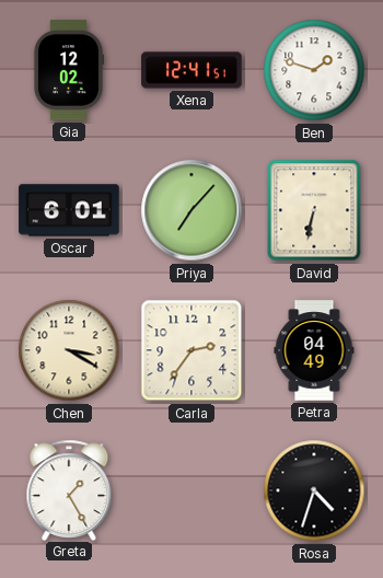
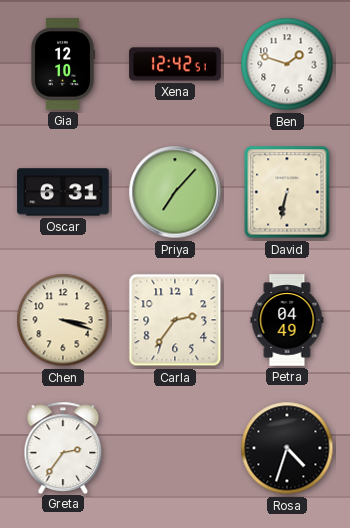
Gia: 12:02 -> 12:10
Xena: 12:41 -> 12:42
Oscar: 6:01 -> 6:31
Chen: 3:20 -> 3:18
Greta: 1:25 -> 2:36
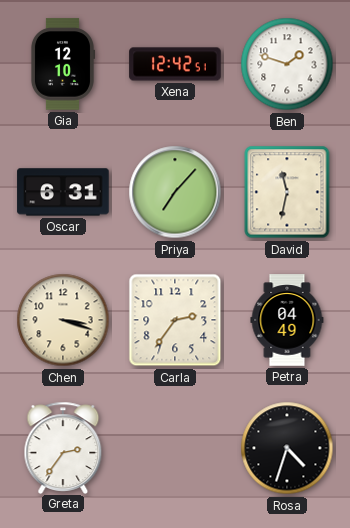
David: 6:32 -> 11:32
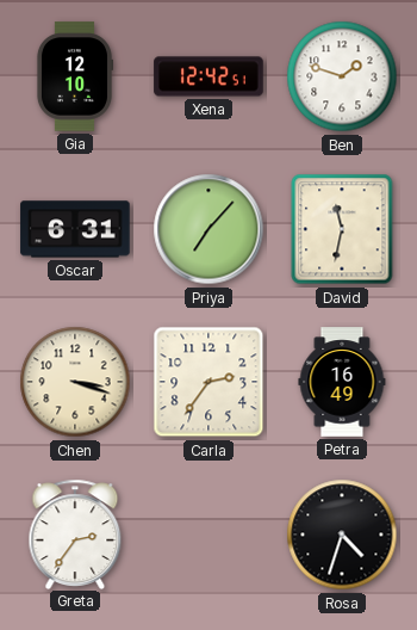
Petra: 04:49 -> 16:49
